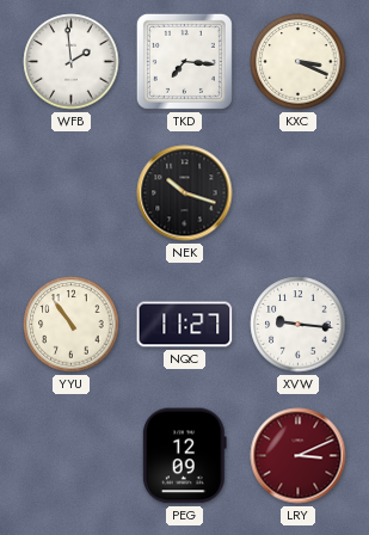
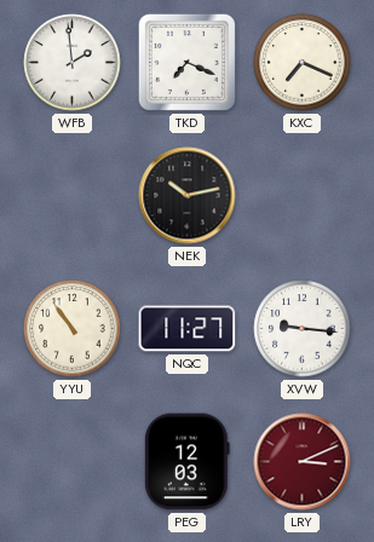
TKD: 7:16 -> 7:19
KXC: 3:19 -> 7:19
NEK: 10:18 -> 10:13
PEG: 12:09 -> 12:03
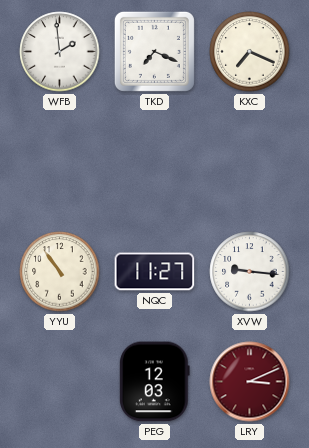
NEK: 10:13 -> none
